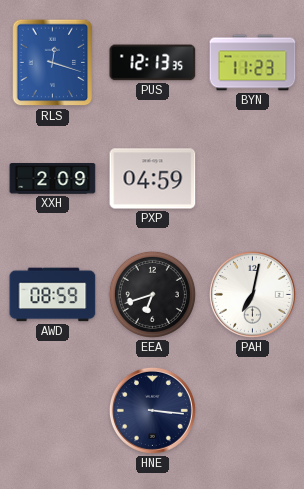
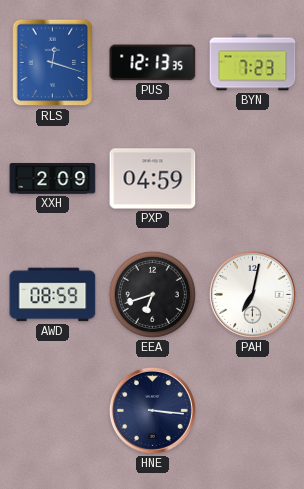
BYN: 11:23 -> 7:23
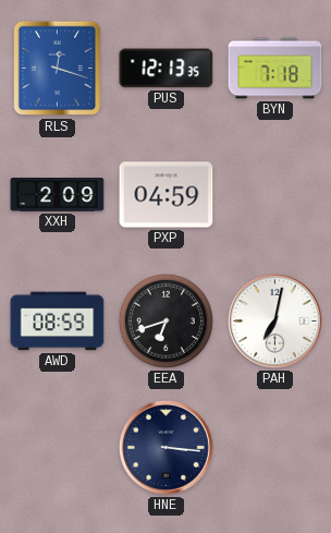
BYN: 7:23 -> 7:18
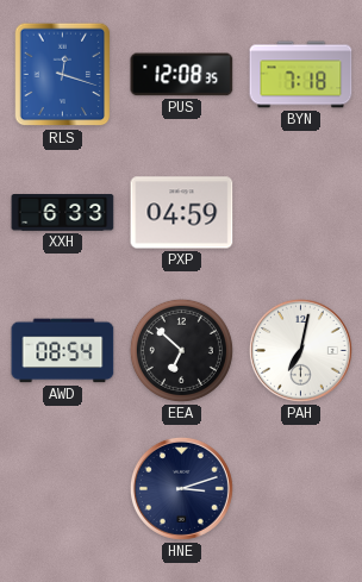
PUS: 12:13 -> 12:08
XXH: 2:09 -> 6:33
AWD: 08:59 -> 08:54
EEA: 6:42 -> 6:52
HNE: 3:16 -> 3:12
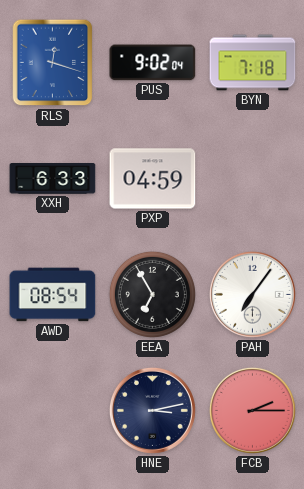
PUS: 12:08 -> 9:02
EEA: 6:52 -> 6:55
PAH: 7:02 -> 7:06
HNE: 3:12 -> 3:13
FCB: none -> 2:15
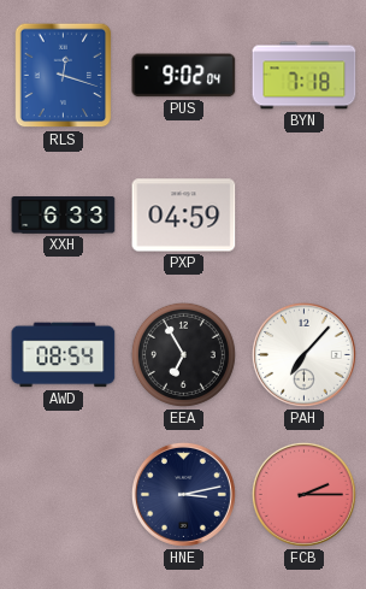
PAH: 7:06 -> 7:07
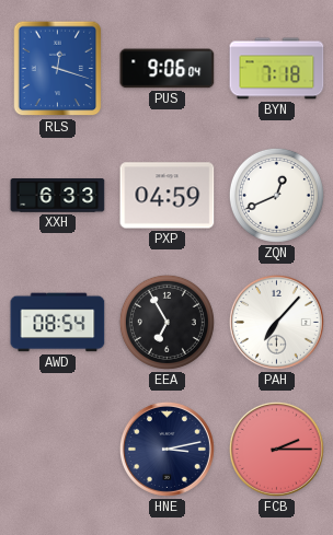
PUS: 9:02 -> 9:06
ZQN: none -> 12:41
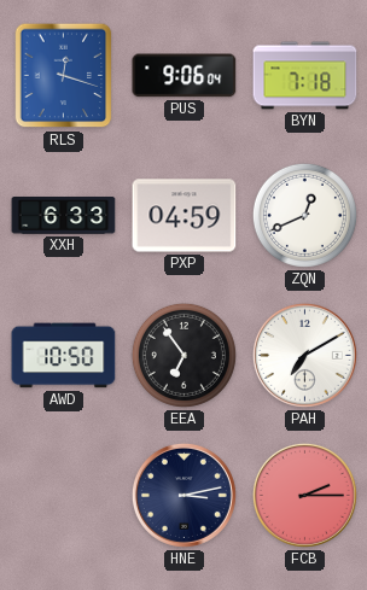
AWD: 08:54 -> 10:50
EEA: 6:55 -> 6:54
PAH: 7:07 -> 7:10
